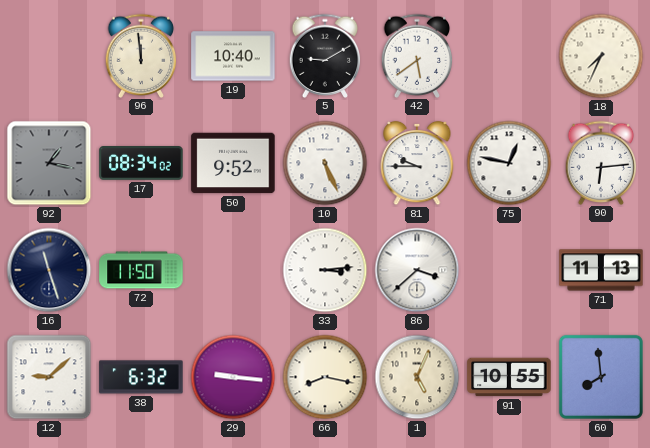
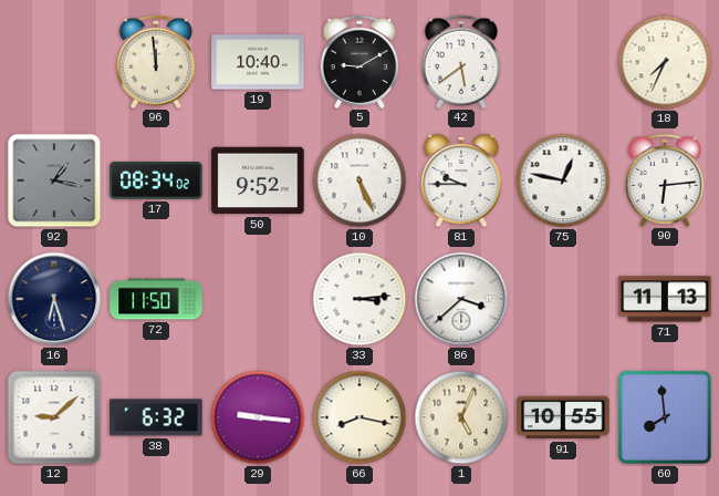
16: 11:27 -> 6:27
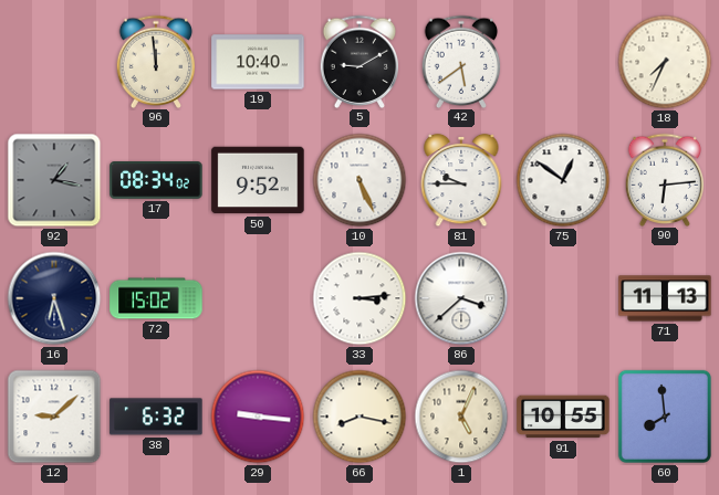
75: 12:47 -> 12:51
72: 11:50 -> 15:02
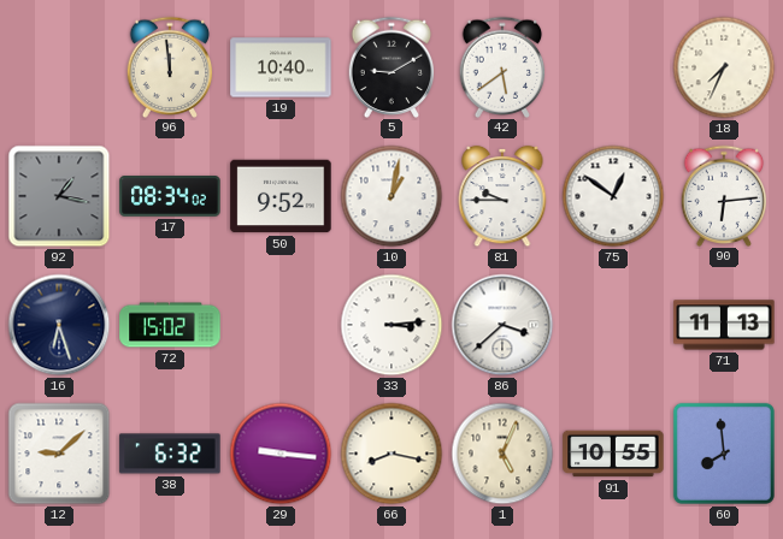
10: 5:26 -> 1:02
